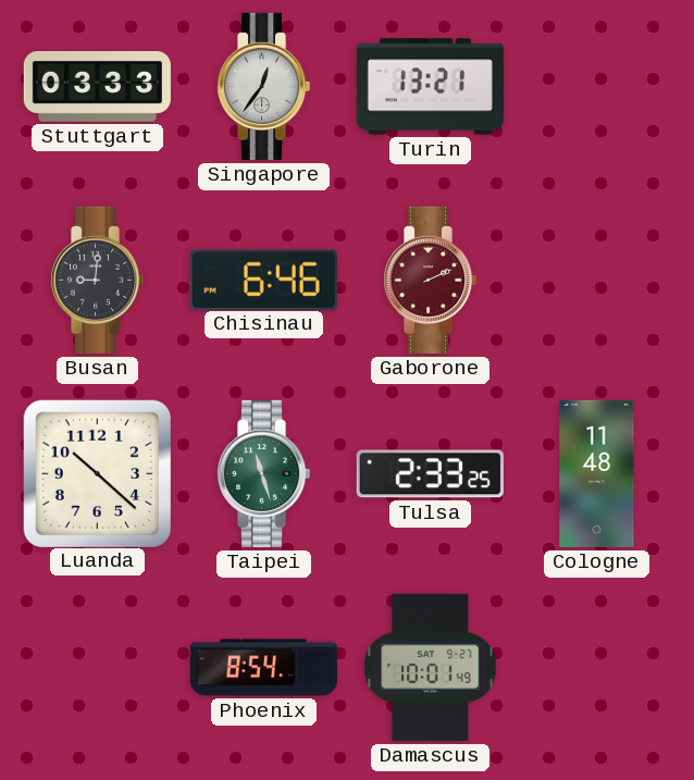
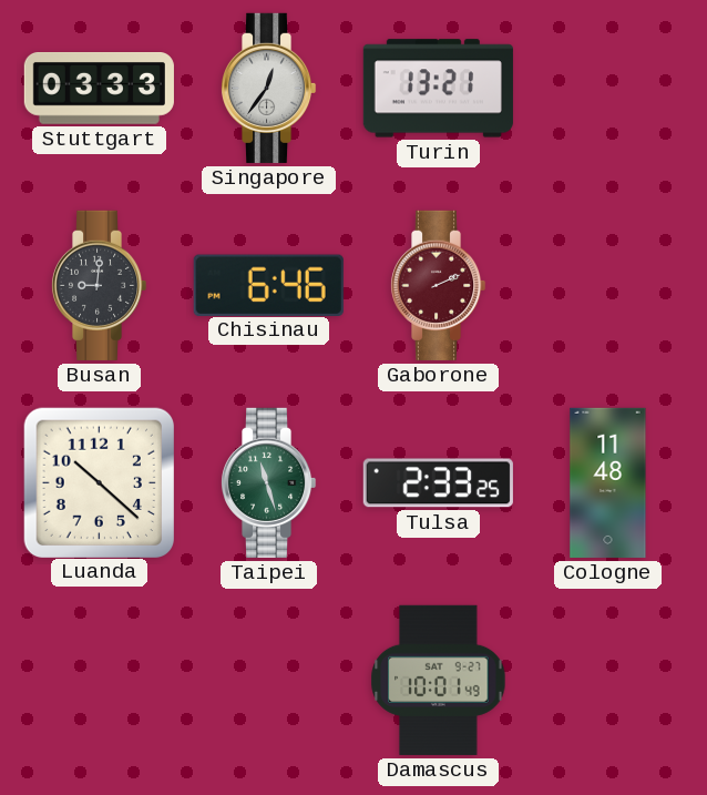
Phoenix: 8:54 -> none
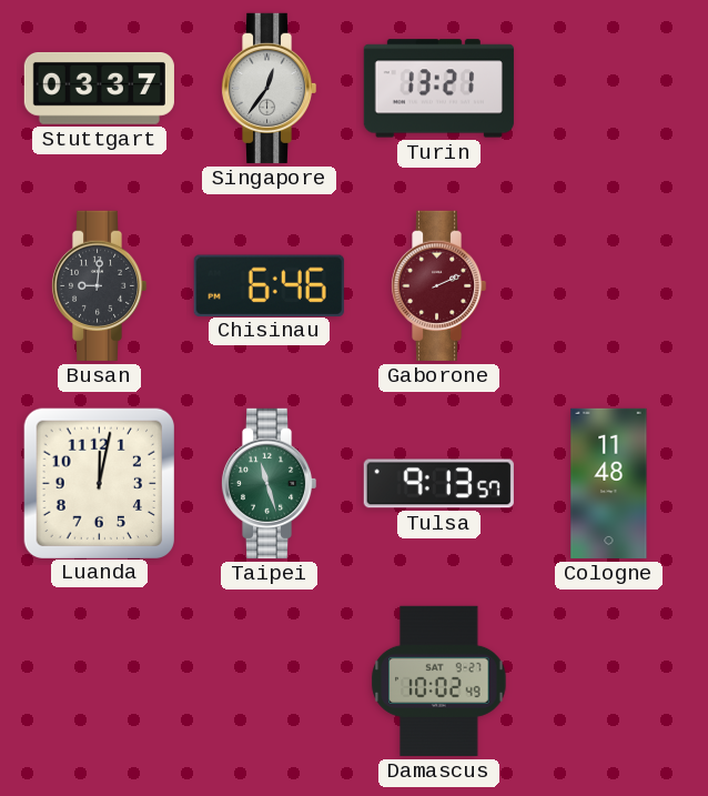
Stuttgart: 03:33 -> 03:37
Luanda: 10:22 -> 12:02
Tulsa: 2:33 -> 9:13
Damascus: 10:01 -> 10:02
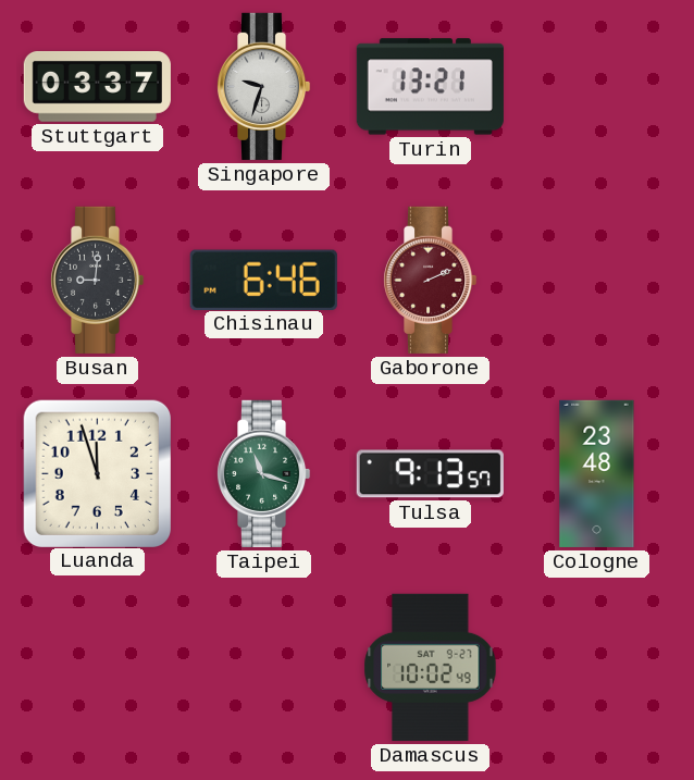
Singapore: 12:36 -> 9:33
Luanda: 12:02 -> 11:57
Taipei: 11:27 -> 11:18
Cologne: 11:48 -> 23:48
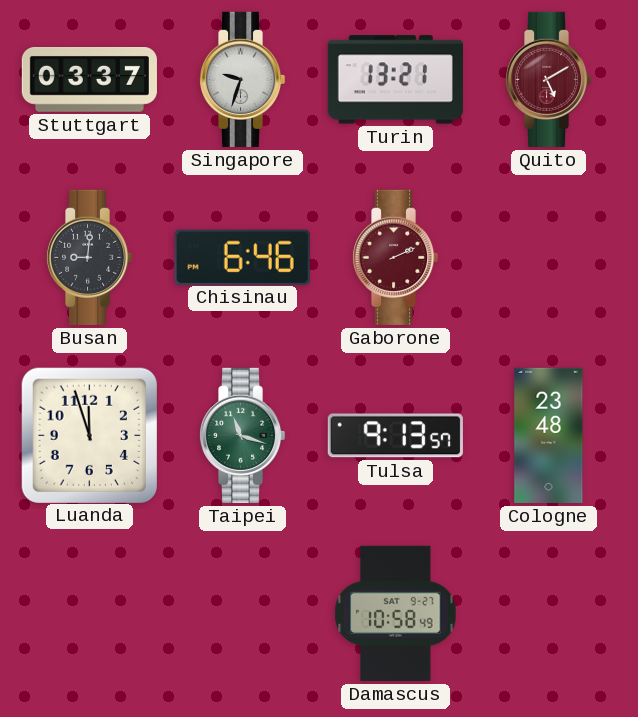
Quito: none -> 5:10
Damascus: 10:02 -> 10:58
